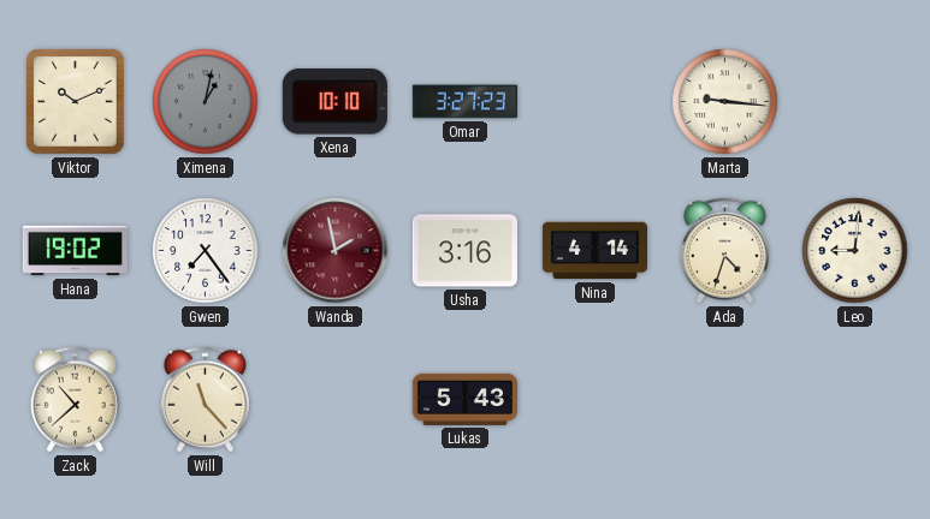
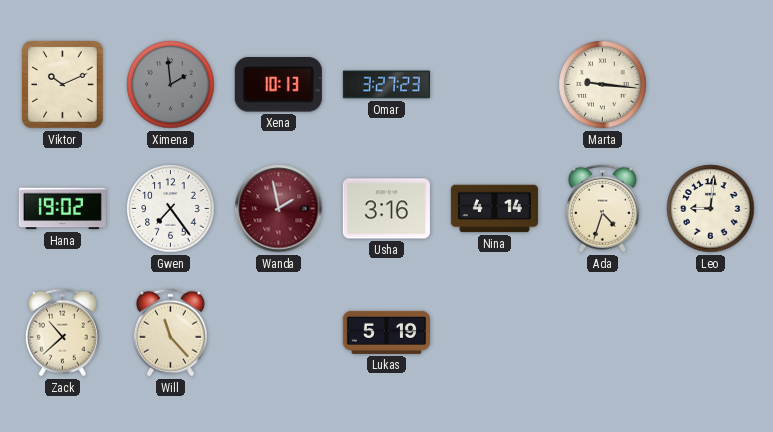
Ximena: 1:02 -> 1:59
Xena: 10:10 -> 10:13
Lukas: 5:43 -> 5:19
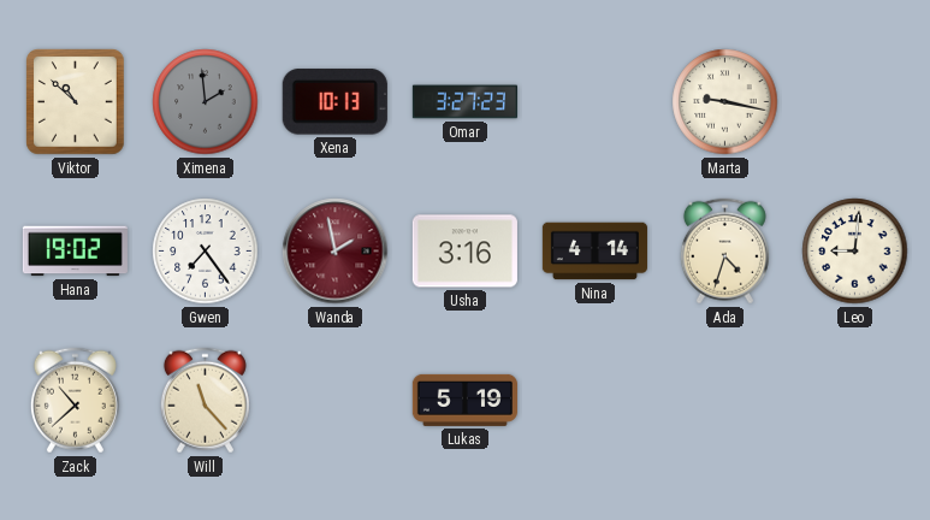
Viktor: 10:11 -> 10:52
Marta: 9:16 -> 9:17
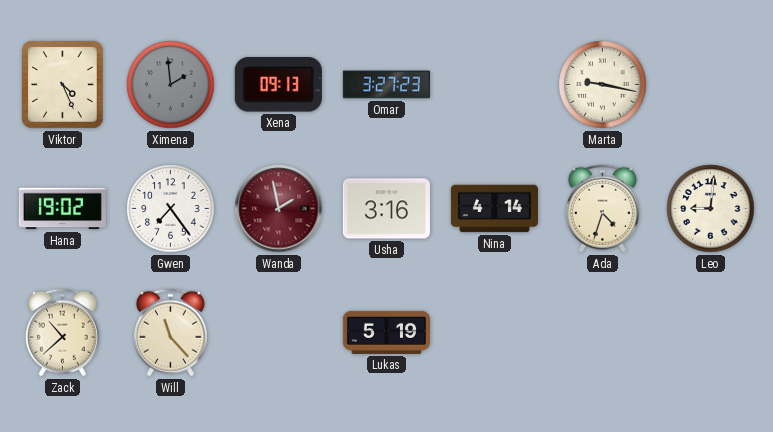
Viktor: 10:52 -> 4:26
Xena: 10:13 -> 09:13
